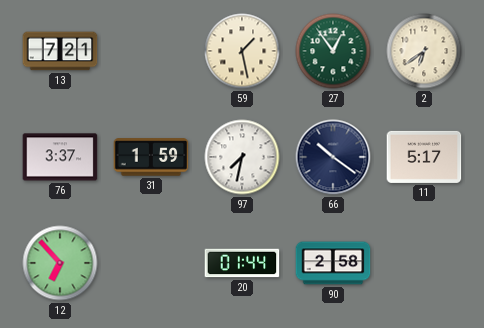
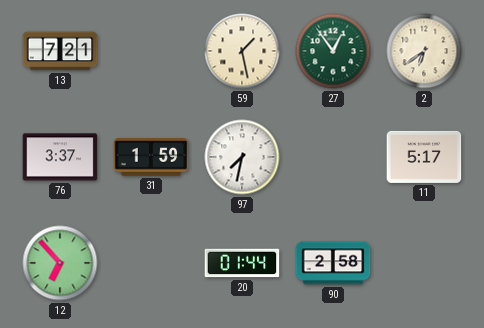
66: 10:21 -> none
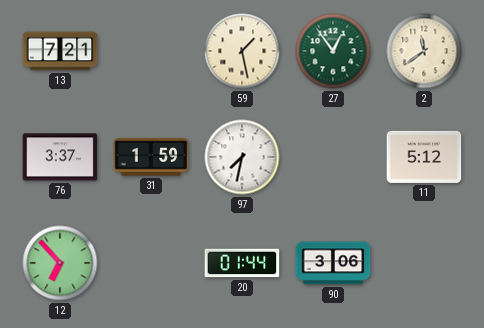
2: 6:39 -> 11:39
11: 5:17 -> 5:12
90: 2:58 -> 3:06
